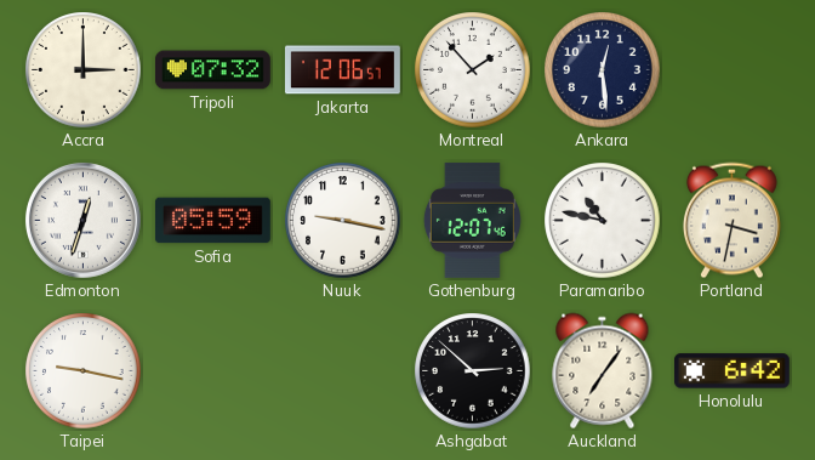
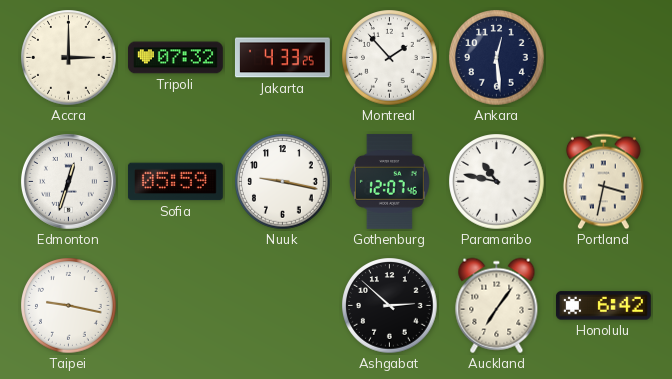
Jakarta: 12:06 -> 4:33
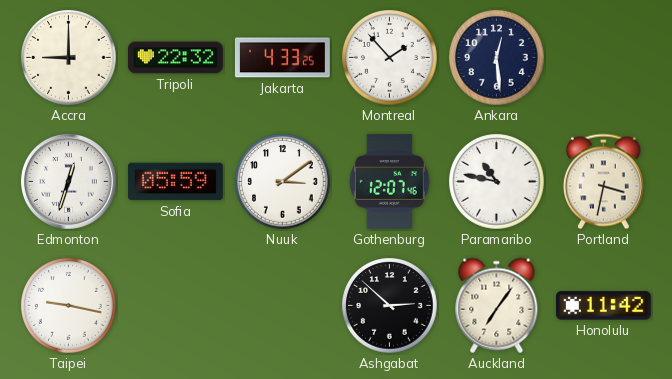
Accra: 3:00 -> 9:00
Tripoli: 07:32 -> 22:32
Nuuk: 9:17 -> 3:09
Honolulu: 6:42 -> 11:42
